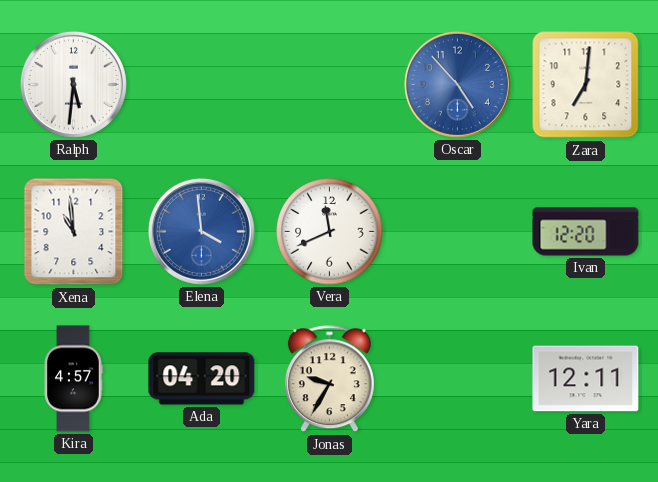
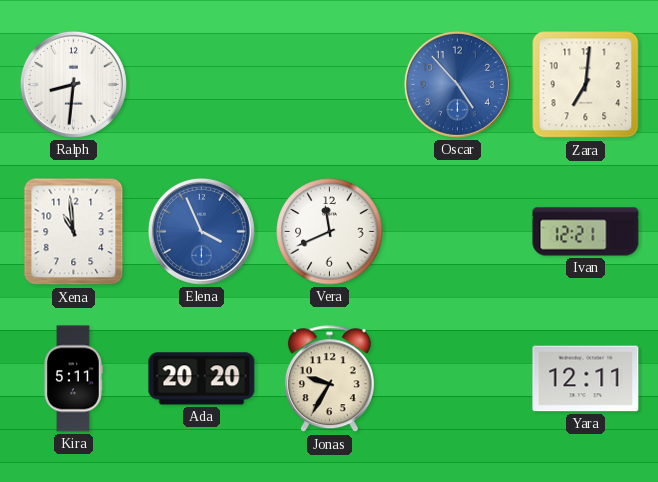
Ralph: 5:31 -> 8:31
Elena: 3:59 -> 3:56
Ivan: 12:20 -> 12:21
Kira: 4:57 -> 5:11
Ada: 04:20 -> 20:20
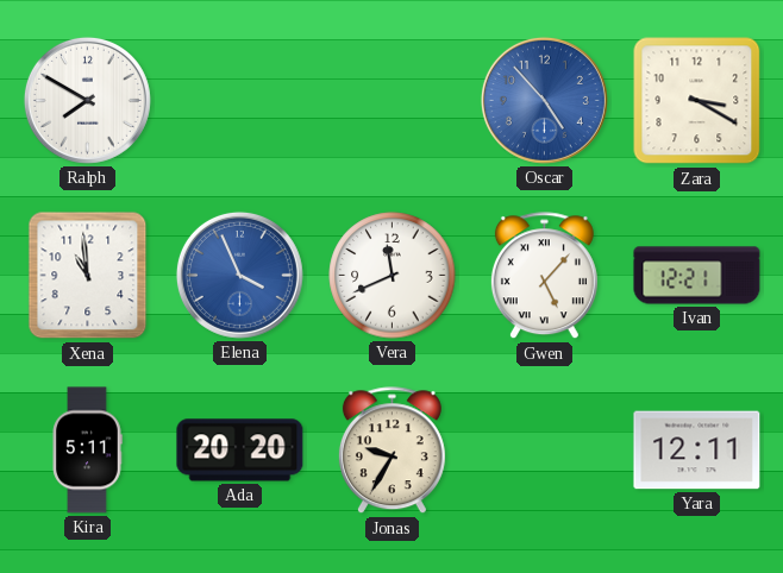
Ralph: 8:31 -> 7:50
Zara: 7:01 -> 3:20
Gwen: none -> 5:07
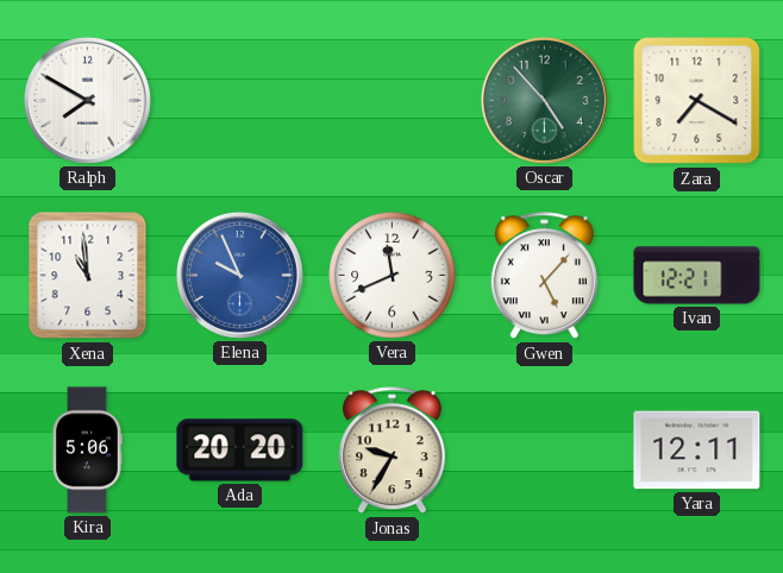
Oscar dial: blue -> green
Zara: 3:20 -> 7:20
Elena: 3:56 -> 9:56
Kira: 5:11 -> 5:06
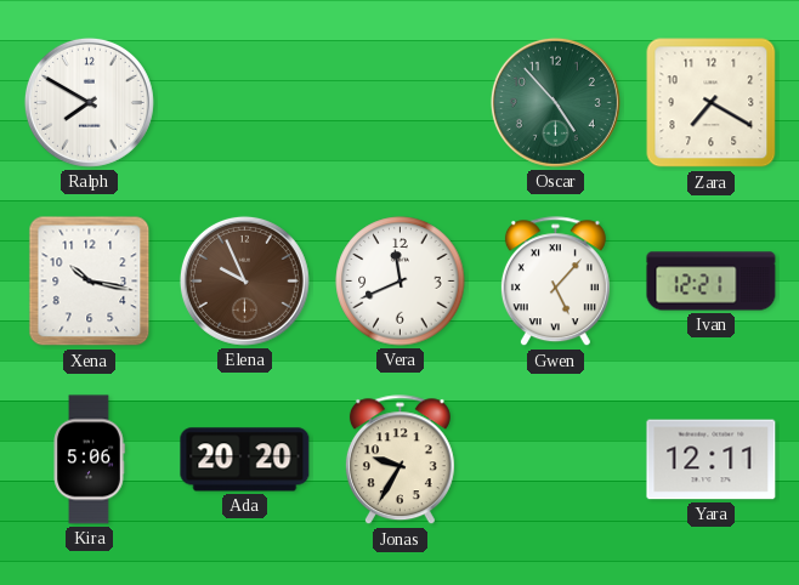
Xena: 10:59 -> 10:17
Elena dial: blue -> brown
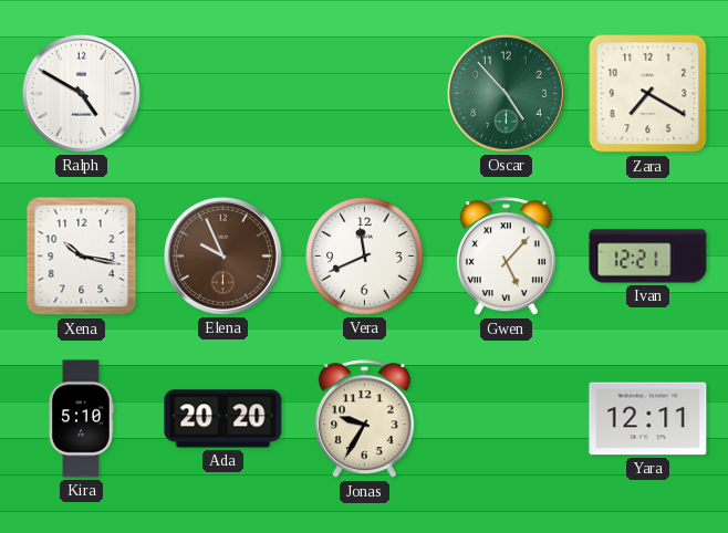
Ralph: 7:50 -> 4:50
Kira: 5:06 -> 5:10
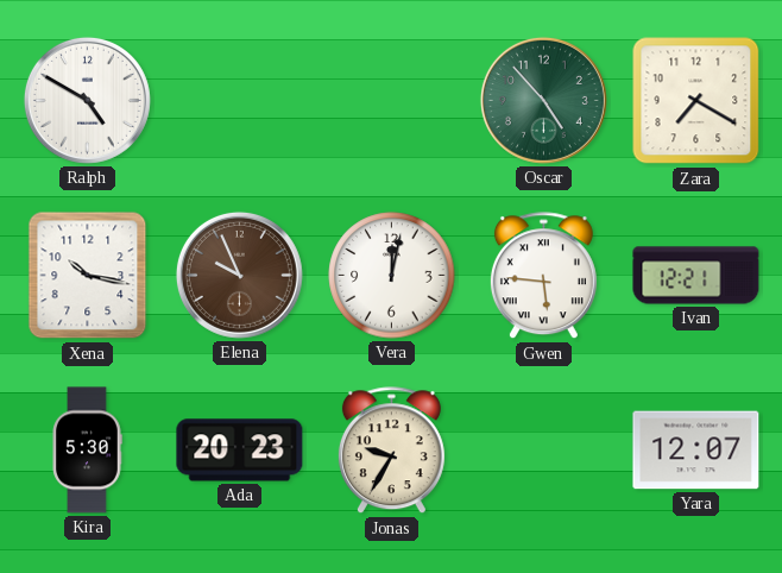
Vera: 11:41 -> 12:02
Gwen: 5:07 -> 5:46
Kira: 5:10 -> 5:30
Ada: 20:20 -> 20:23
Yara: 12:11 -> 12:07
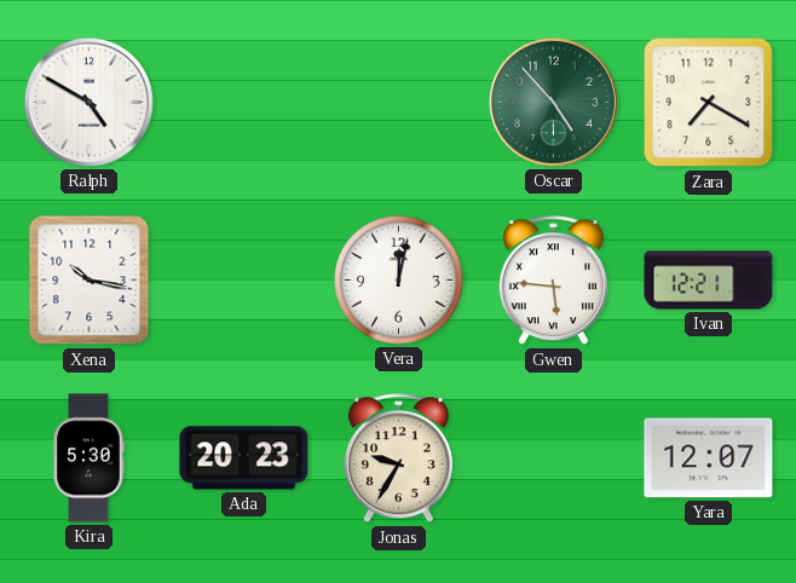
Elena: 9:56 -> none
